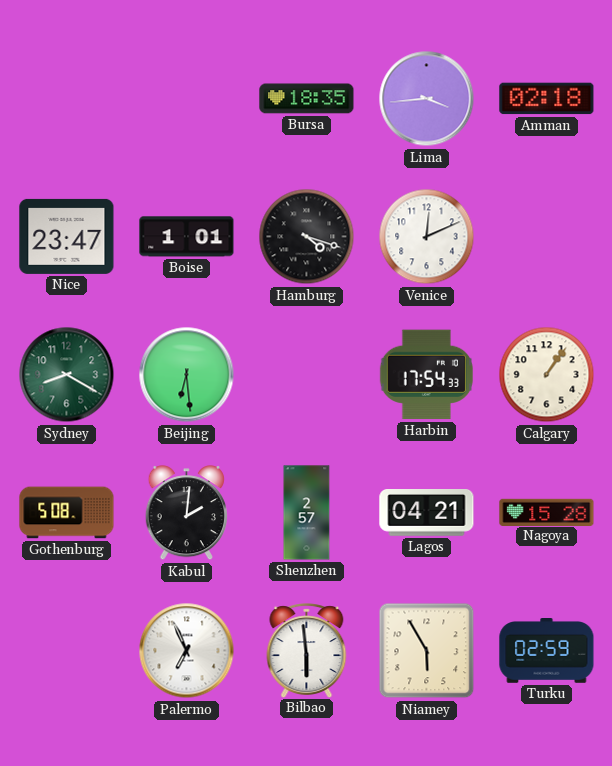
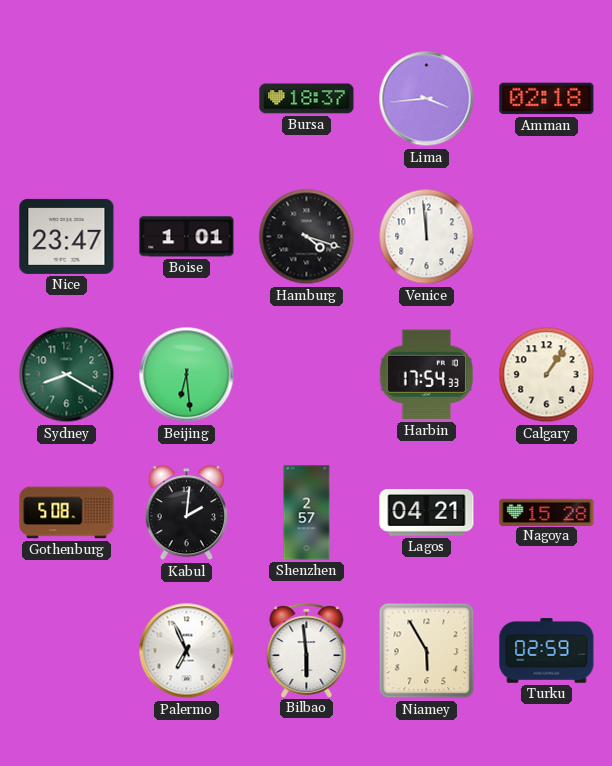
Bursa: 18:35 -> 18:37
Venice: 12:11 -> 11:59
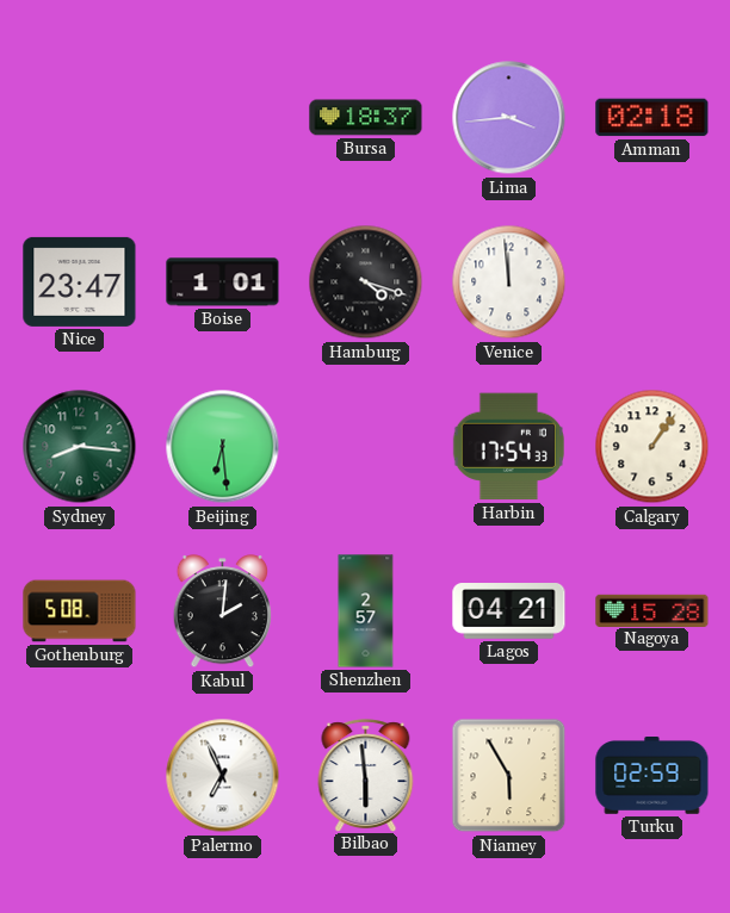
Sydney: 8:20 -> 8:16
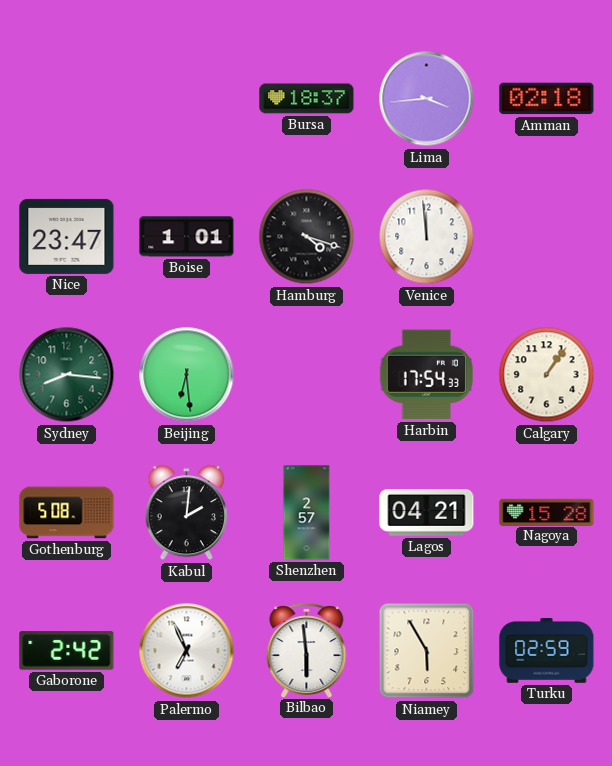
Gaborone: none -> 2:42
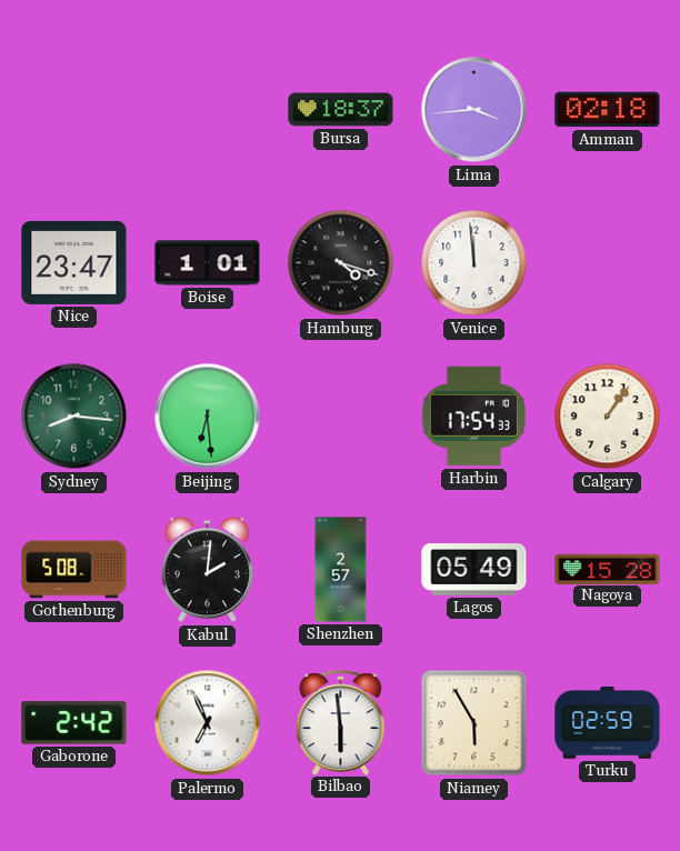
Lagos: 04:21 -> 05:49
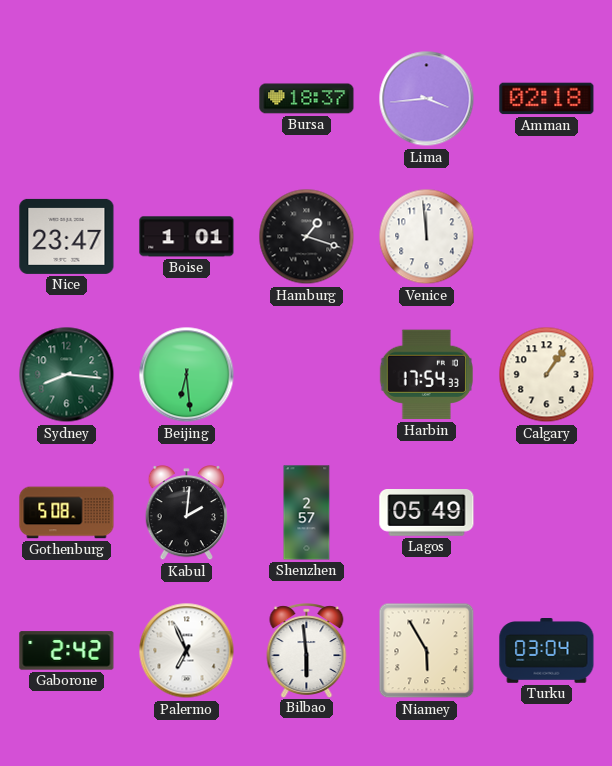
Hamburg: 4:18 -> 1:18
Nagoya: 15:28 -> none
Turku: 02:59 -> 03:04
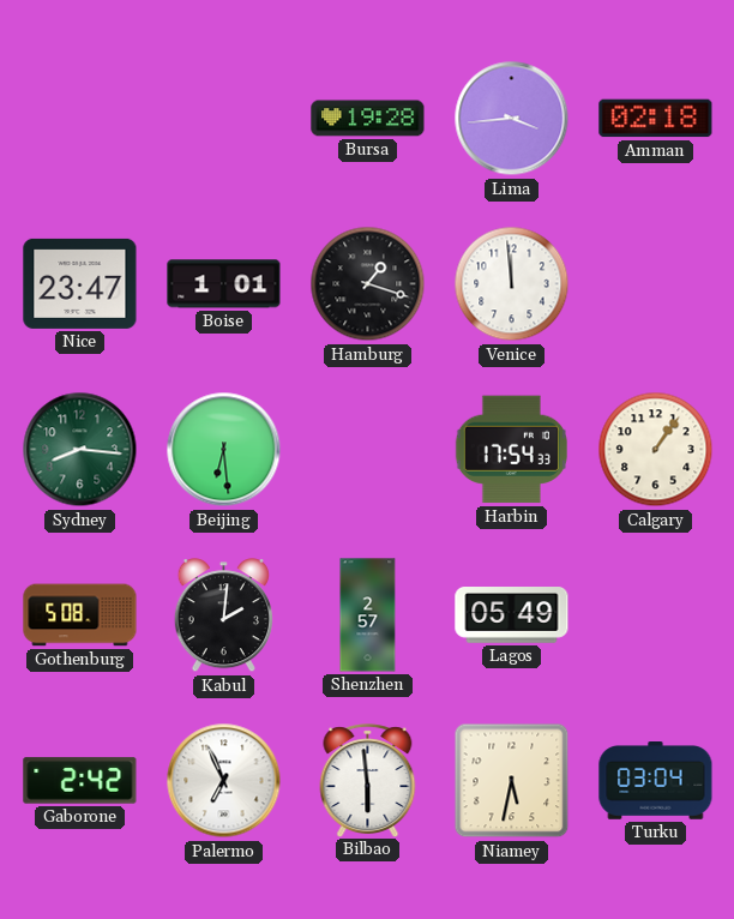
Bursa: 18:37 -> 19:28
Niamey: 5:55 -> 5:32
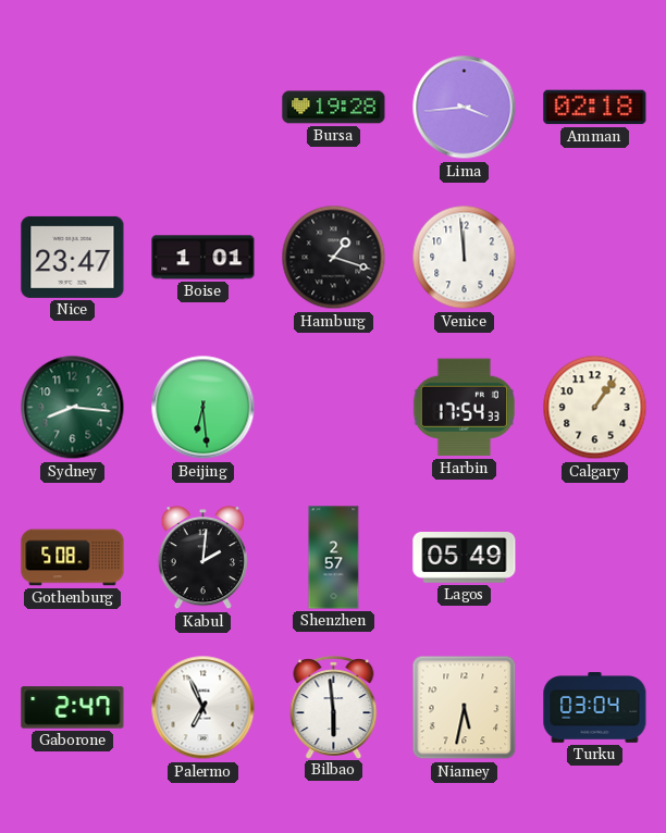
Gaborone: 2:42 -> 2:47
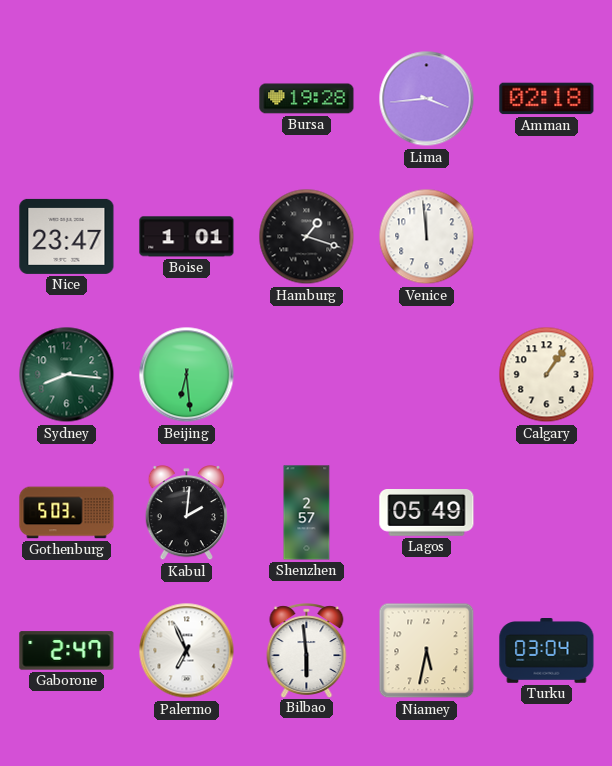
Harbin: 17:54 -> none
Gothenburg: 5:08 -> 5:03
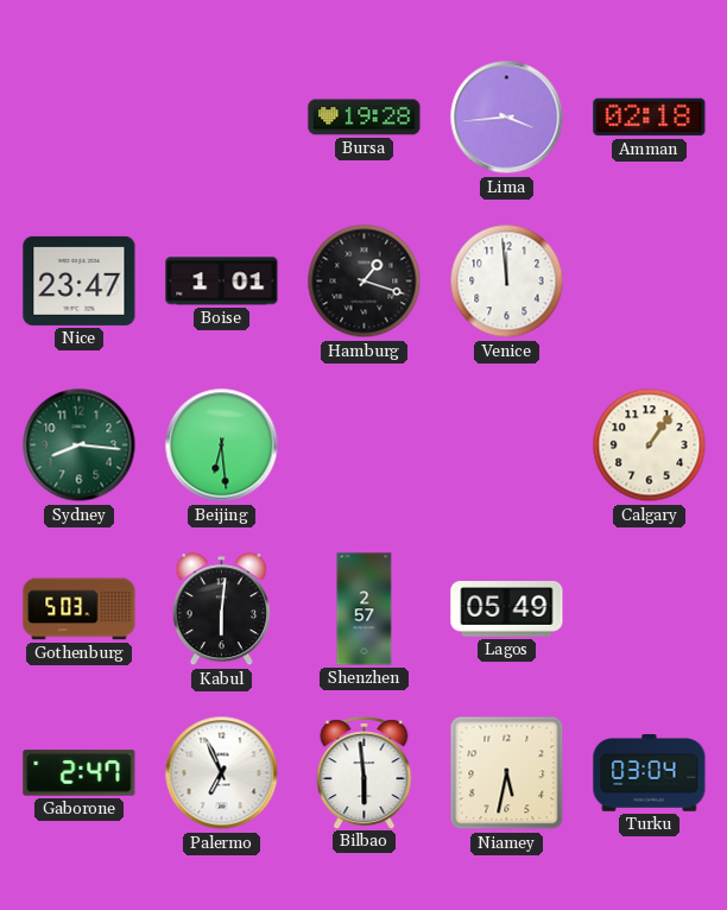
Kabul: 2:01 -> 6:01
